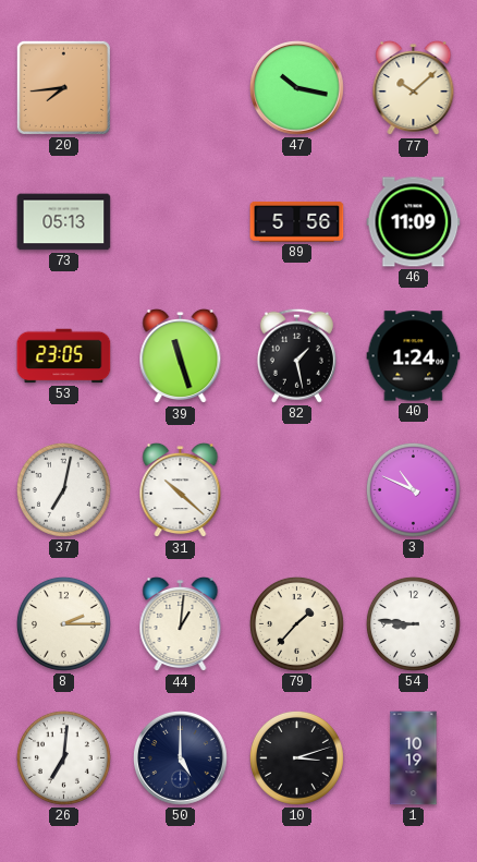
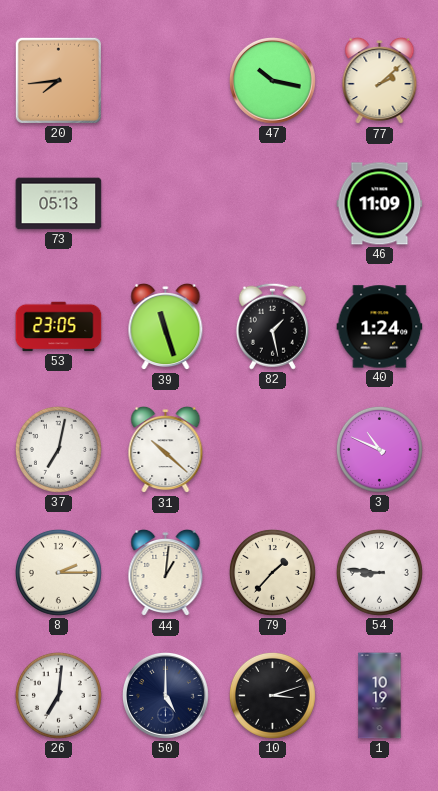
77: 10:08 -> 2:08
89: 5:56 -> none
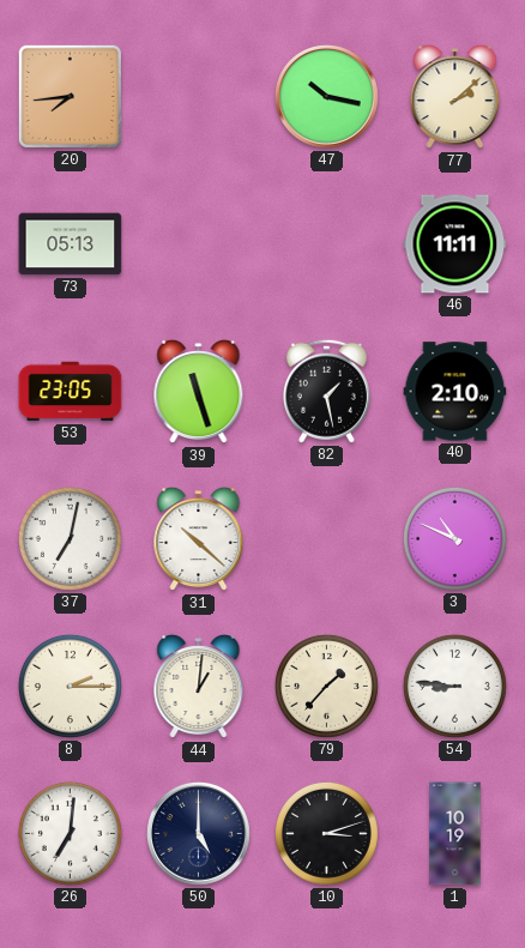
46: 11:09 -> 11:11
40: 1:24 -> 2:10
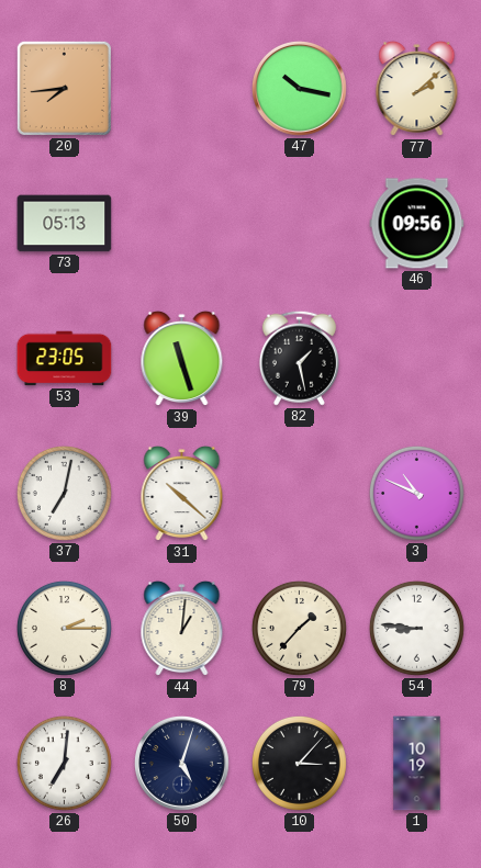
46: 11:11 -> 09:56
40: 2:10 -> none
50: 5:00 -> 5:03
10: 3:12 -> 3:07
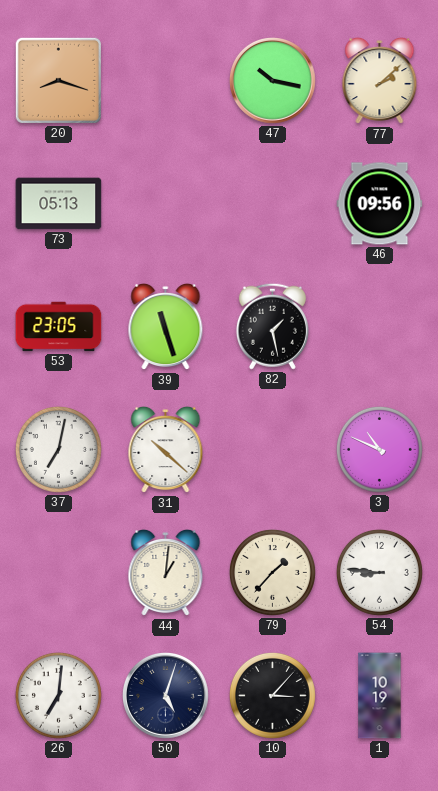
20: 7:44 -> 8:18
8: 2:15 -> none
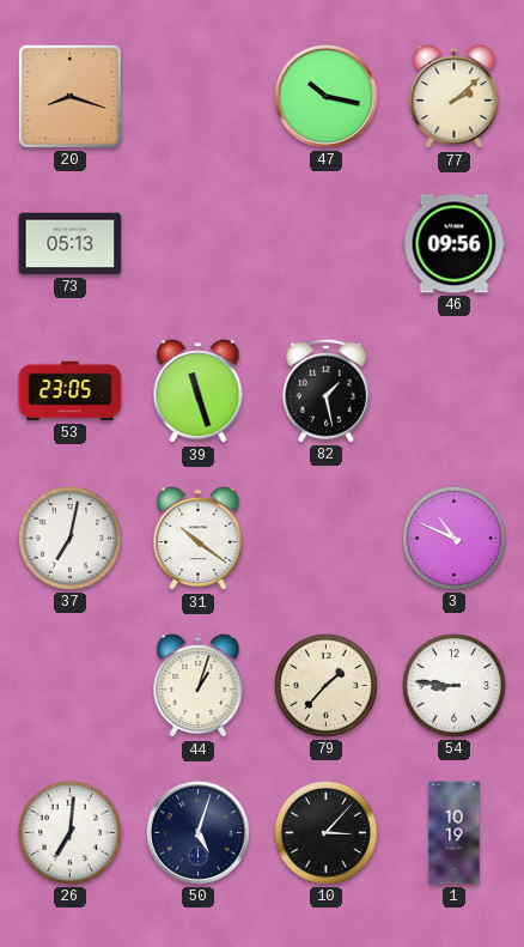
31: 10:22 -> 10:21
44: 1:01 -> 1:03
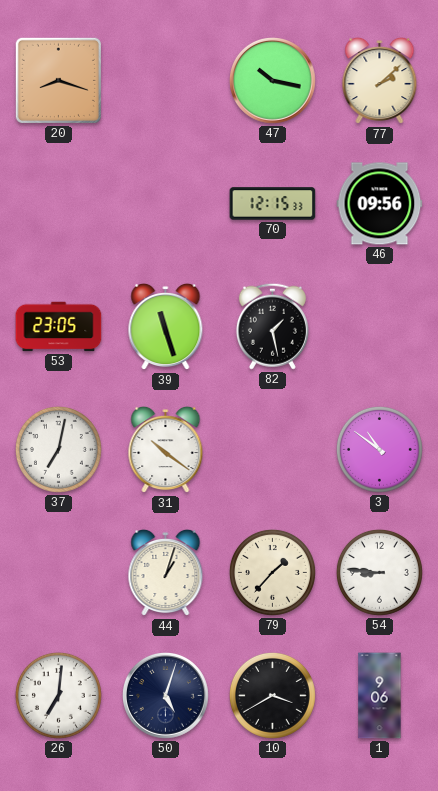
73: 05:13 -> none
70: none -> 12:15
3: 10:49 -> 10:51
10: 3:07 -> 3:40
1: 10:19 -> 9:06
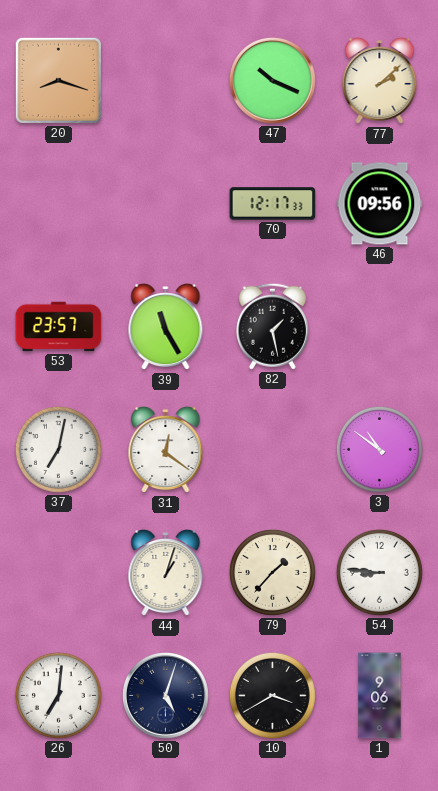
47: 10:17 -> 10:19
70: 12:15 -> 12:17
53: 23:05 -> 23:57
39: 11:27 -> 11:25
31: 10:21 -> 12:21
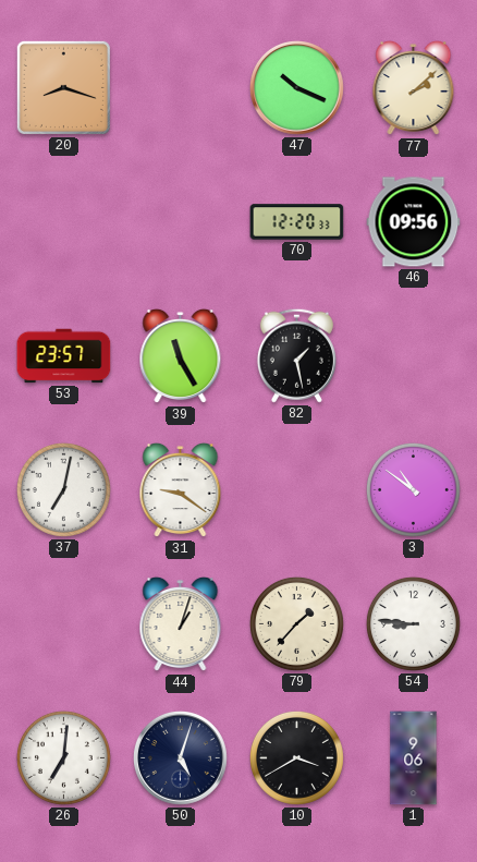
70: 12:17 -> 12:20
31: 12:21 -> 9:21
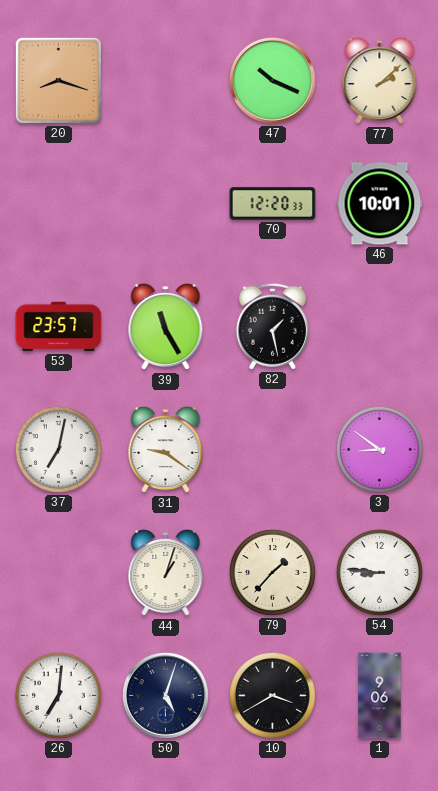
46: 09:56 -> 10:01
3: 10:51 -> 8:51
